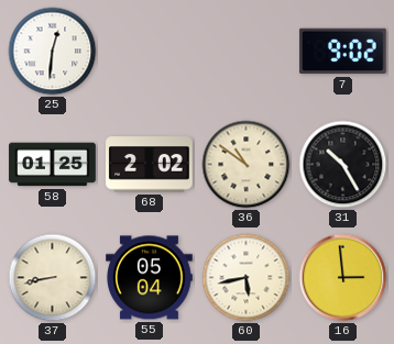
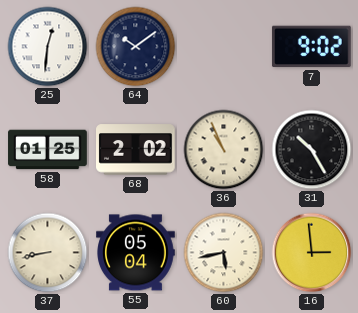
64: none -> 10:09
36: 10:51 -> 10:56
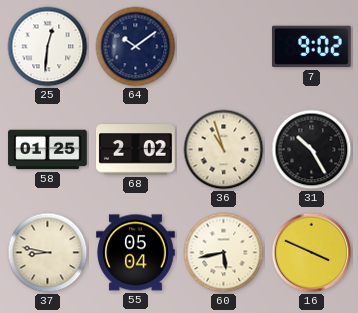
36: 10:56 -> 10:57
37: 8:43 -> 8:47
16: 2:59 -> 3:49
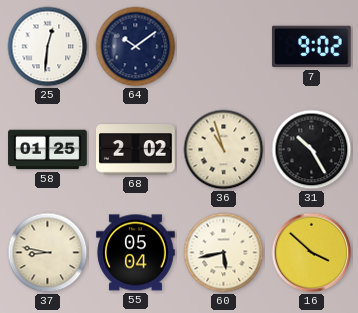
16: 3:49 -> 3:52
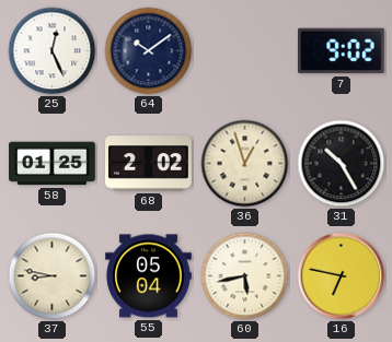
25: 12:31 -> 12:26
36: 10:57 -> 12:57
16: 3:52 -> 6:47
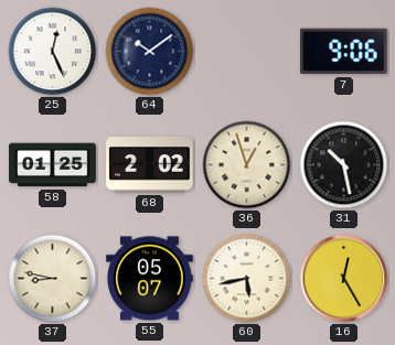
7: 9:02 -> 9:06
31: 10:25 -> 10:28
55: 05:04 -> 05:07
16: 6:47 -> 12:25
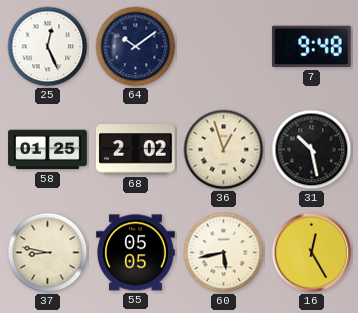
7: 9:06 -> 9:48
55: 05:07 -> 05:05
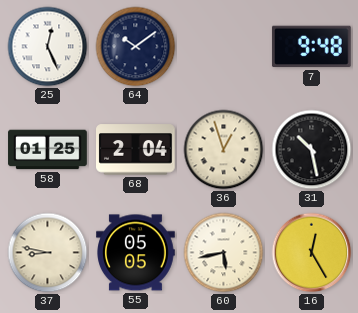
68: 2:02 -> 2:04
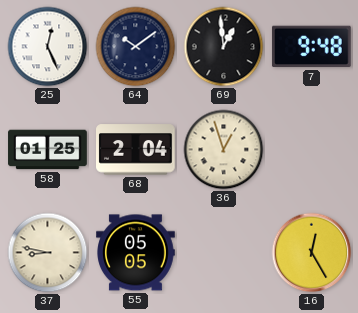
69: none -> 12:59
31: 10:28 -> none
60: 5:43 -> none
